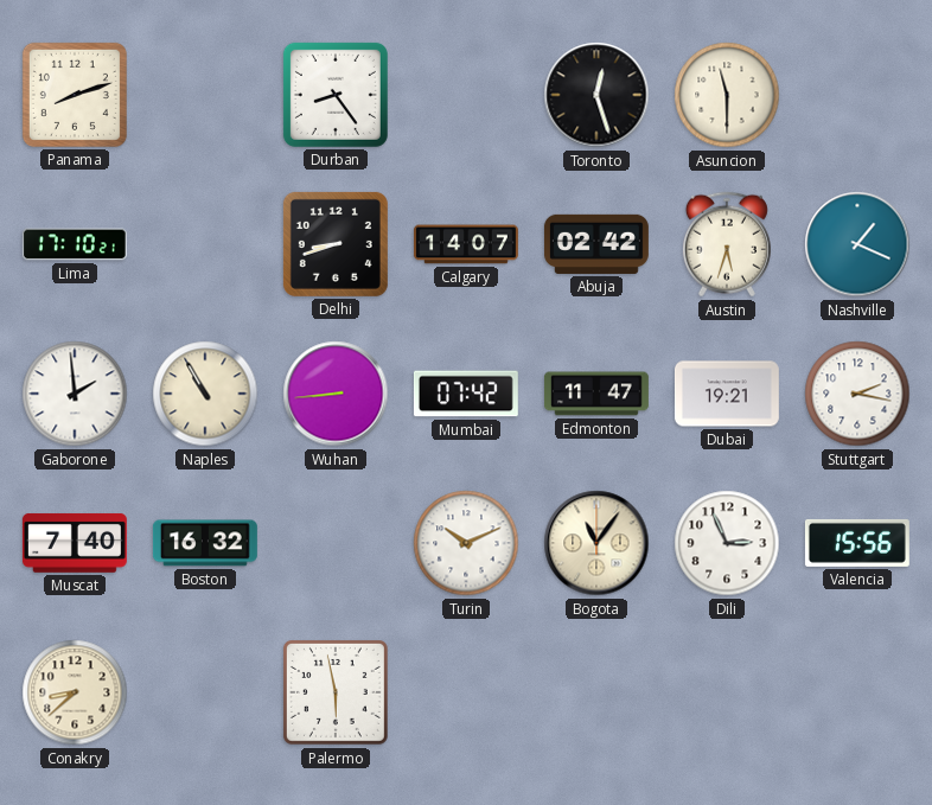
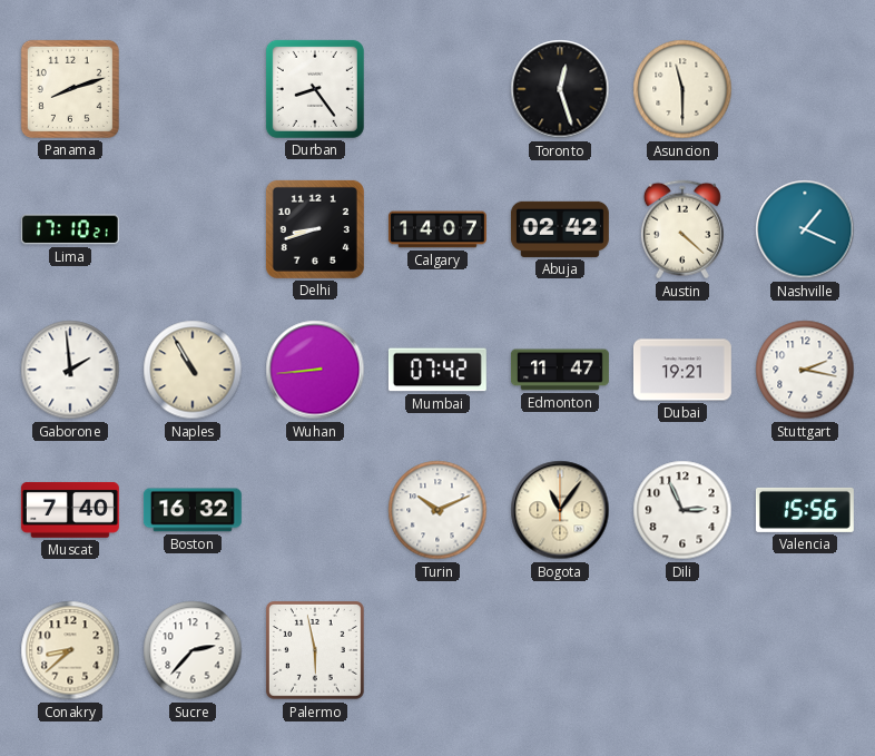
Austin: 5:33 -> 4:22
Sucre: none -> 2:37
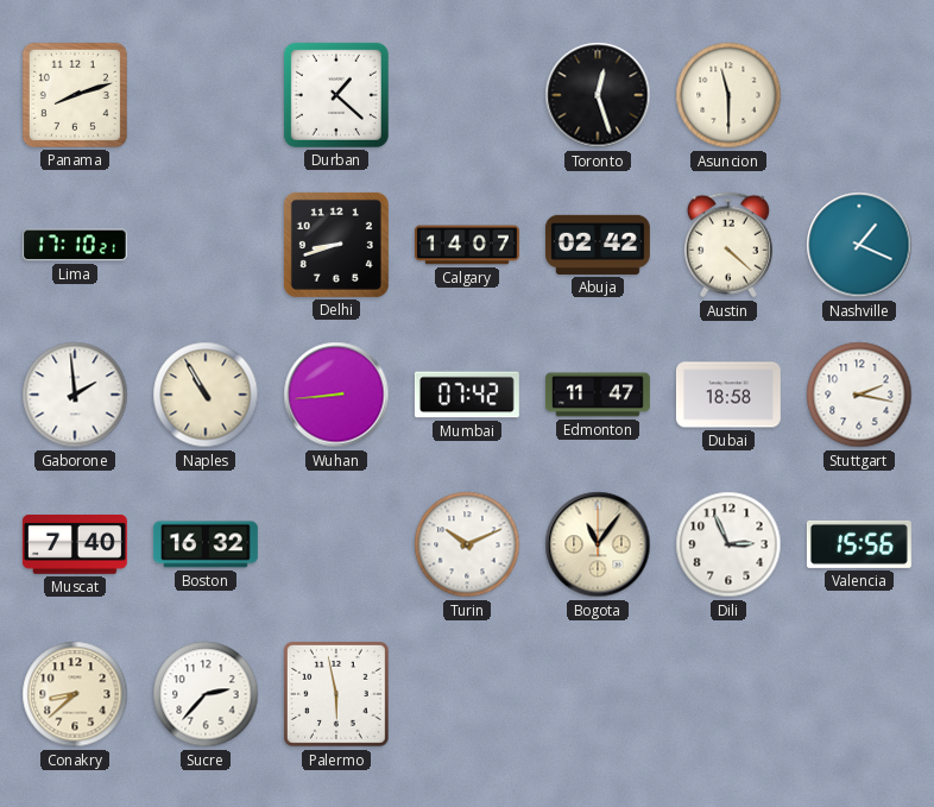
Durban: 8:24 -> 1:22
Dubai: 19:21 -> 18:58
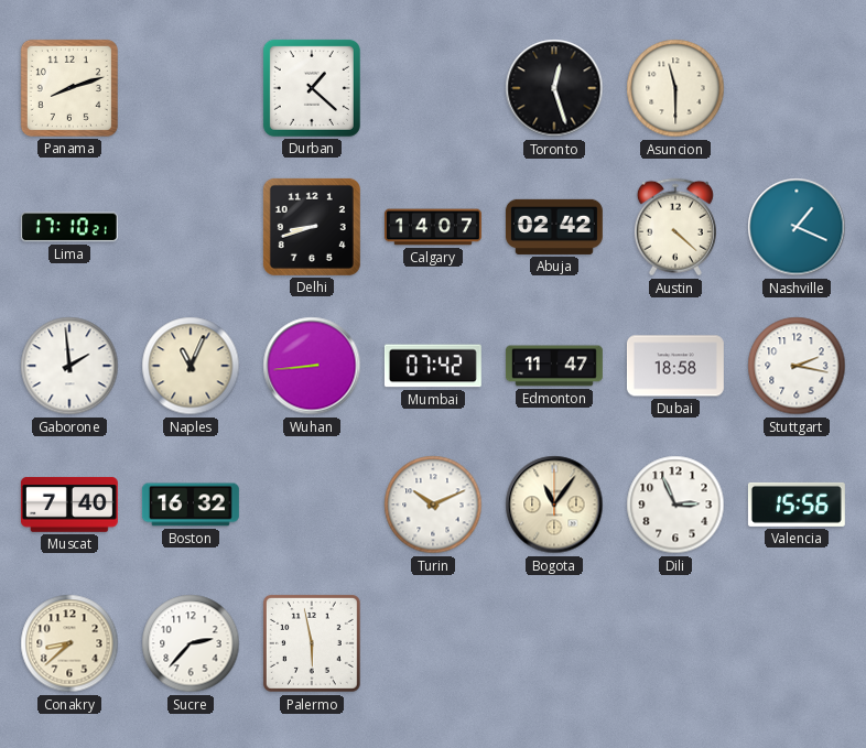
Naples: 10:55 -> 11:04
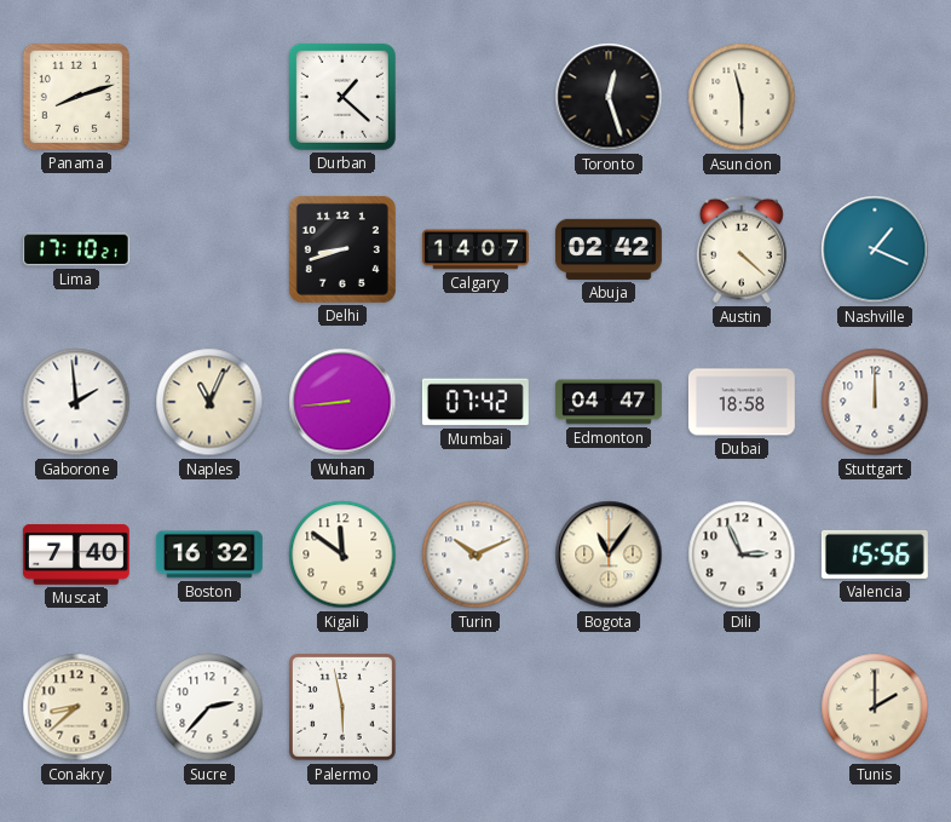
Edmonton: 11:47 -> 04:47
Stuttgart: 2:17 -> 12:00
Kigali: none -> 11:51
Tunis: none -> 2:00
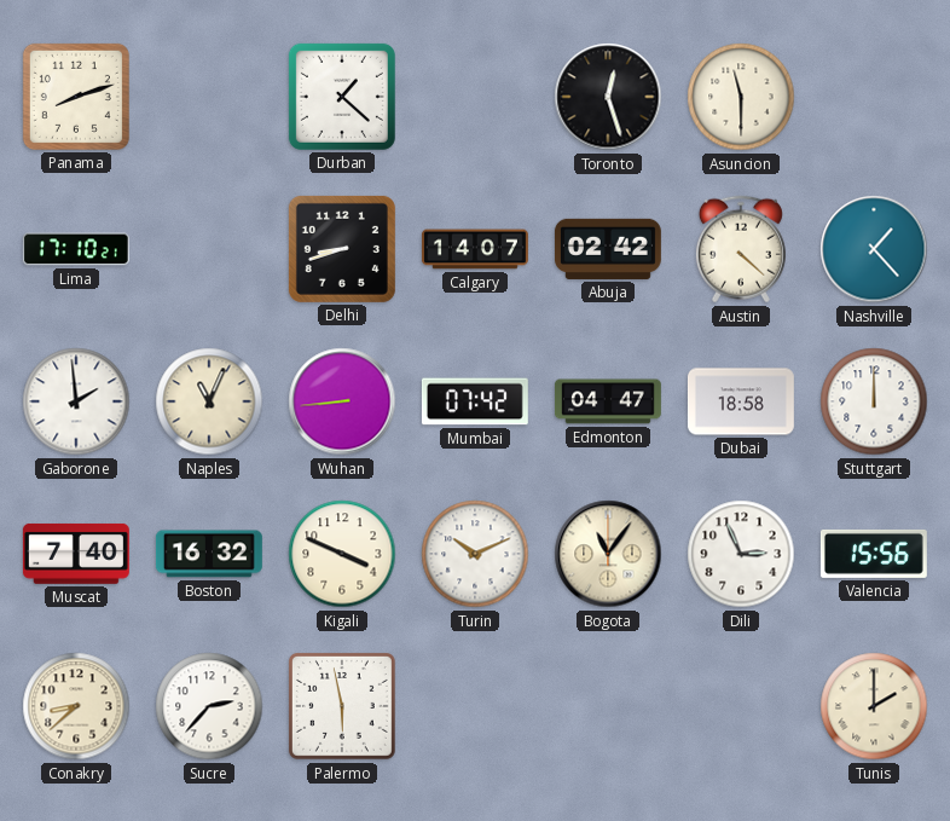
Nashville: 1:19 -> 1:23
Kigali: 11:51 -> 3:49
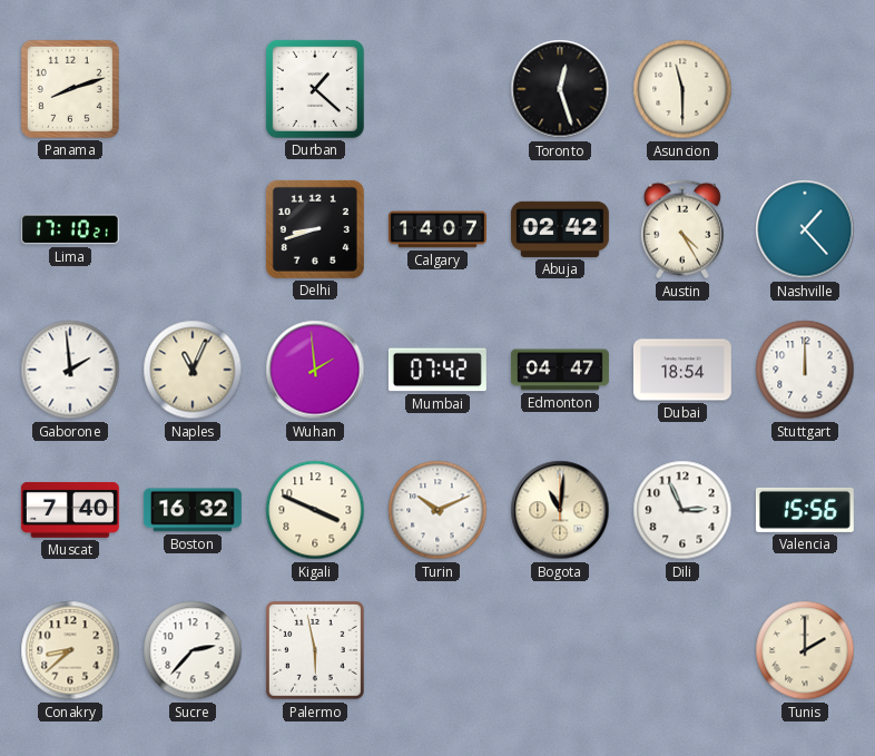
Austin: 4:22 -> 4:25
Wuhan: 8:44 -> 1:59
Dubai: 18:58 -> 18:54
Bogota: 11:06 -> 11:01
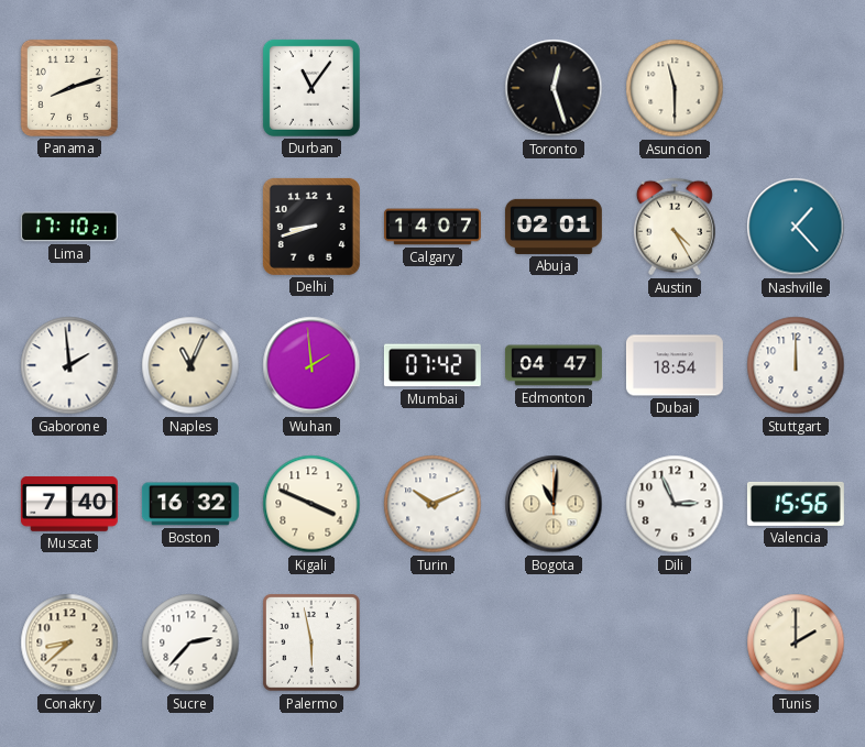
Durban: 1:22 -> 11:06
Abuja: 02:42 -> 02:01
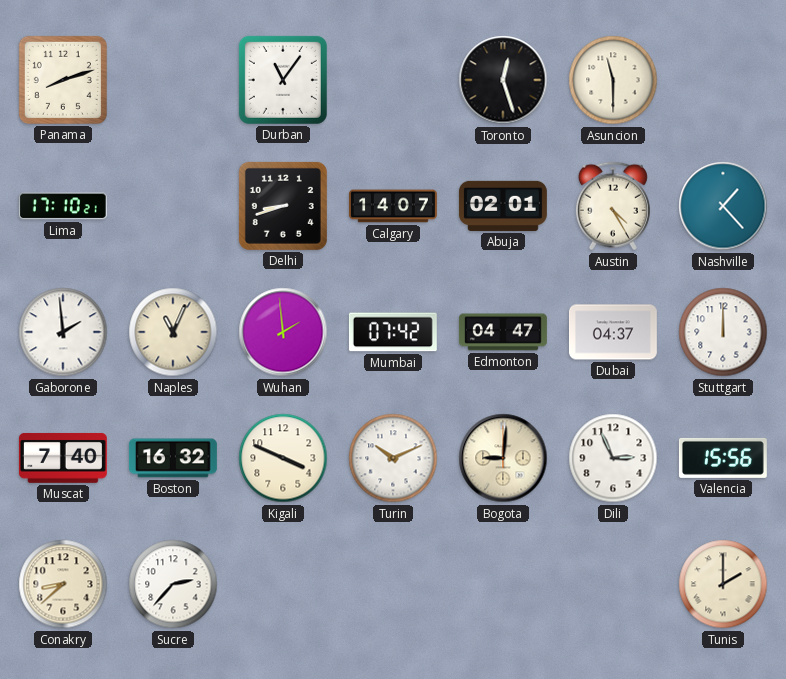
Dubai: 18:54 -> 04:37
Bogota: 11:01 -> 9:01
Palermo: 5:58 -> none
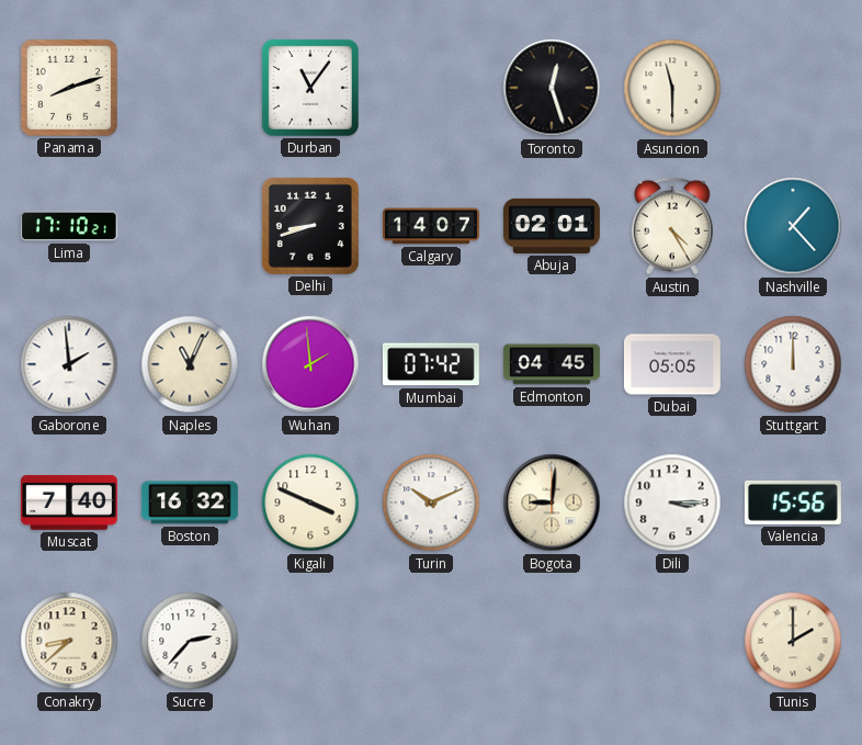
Edmonton: 04:47 -> 04:45
Dubai: 04:37 -> 05:05
Dili: 2:56 -> 3:15
